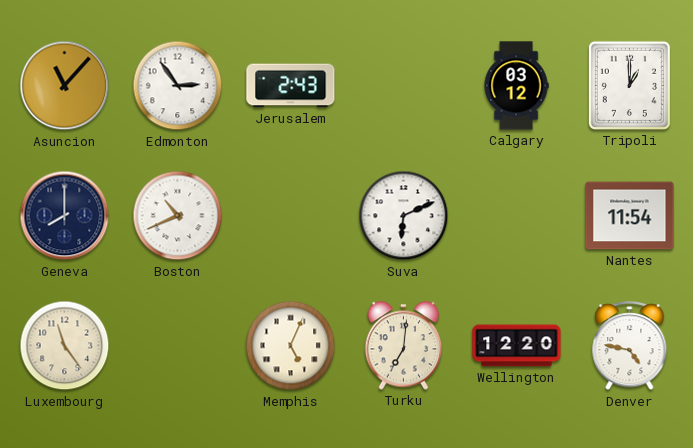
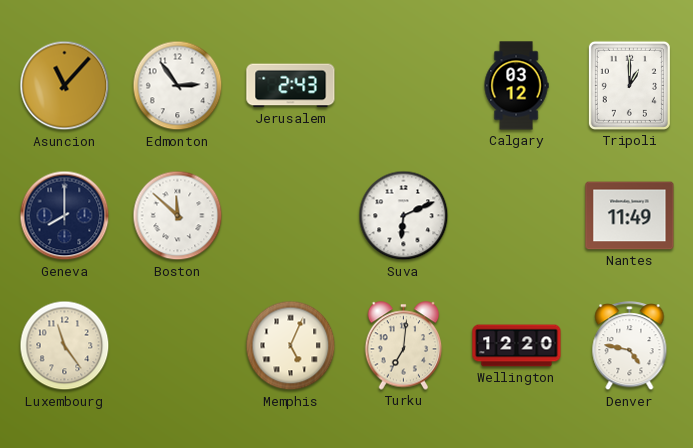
Boston: 10:41 -> 11:52
Nantes: 11:54 -> 11:49
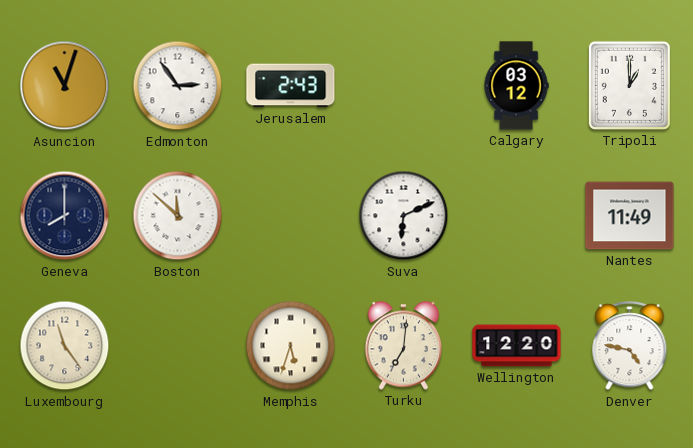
Asuncion: 11:07 -> 11:03
Memphis: 5:04 -> 5:33
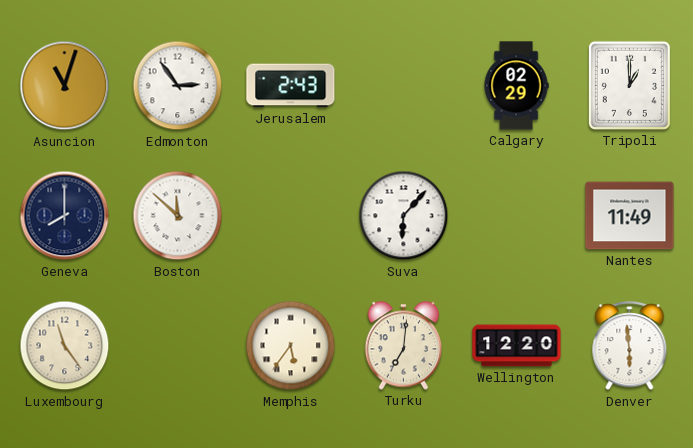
Calgary: 03:12 -> 02:29
Suva: 6:11 -> 6:07
Memphis: 5:33 -> 5:36
Denver: 4:47 -> 5:59
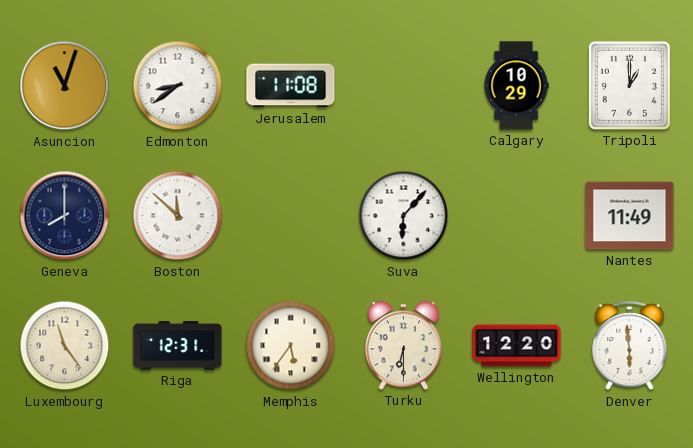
Edmonton: 2:54 -> 8:39
Jerusalem: 2:43 -> 11:08
Calgary: 02:29 -> 10:29
Riga: none -> 12:31
Turku: 7:01 -> 6:30
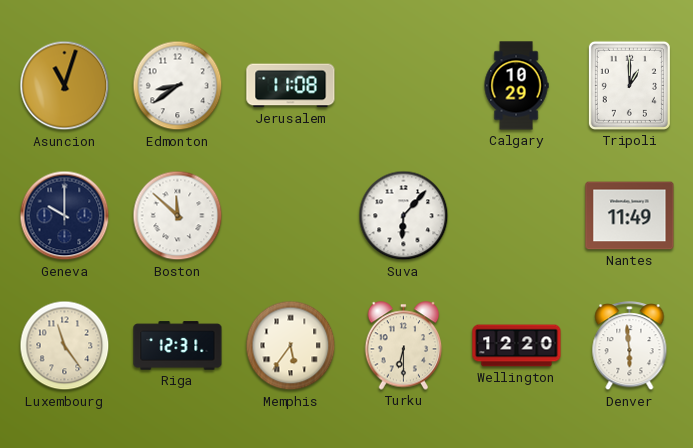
Geneva: 8:00 -> 10:00
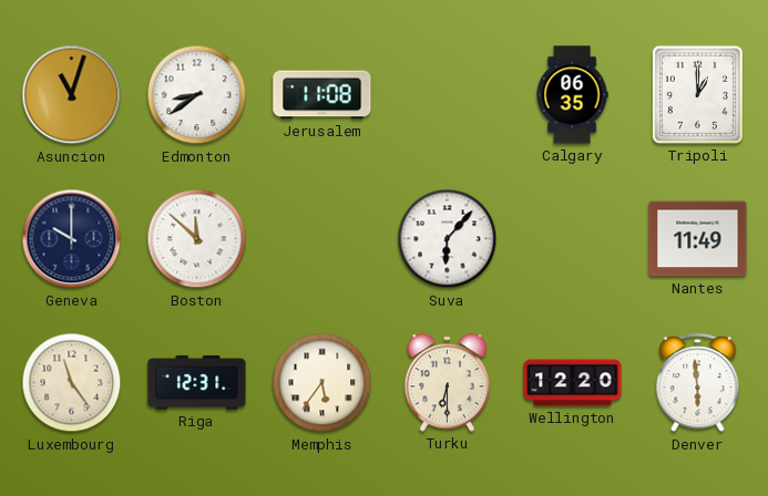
Calgary: 10:29 -> 06:35
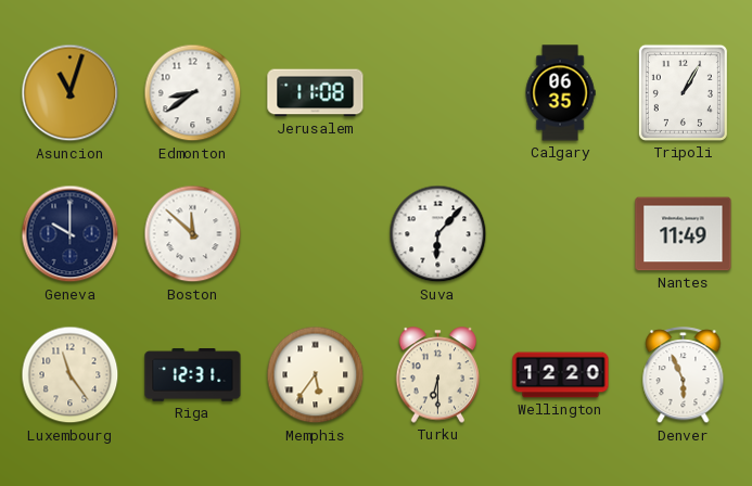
Tripoli: 1:00 -> 1:05
Denver: 5:59 -> 5:56
